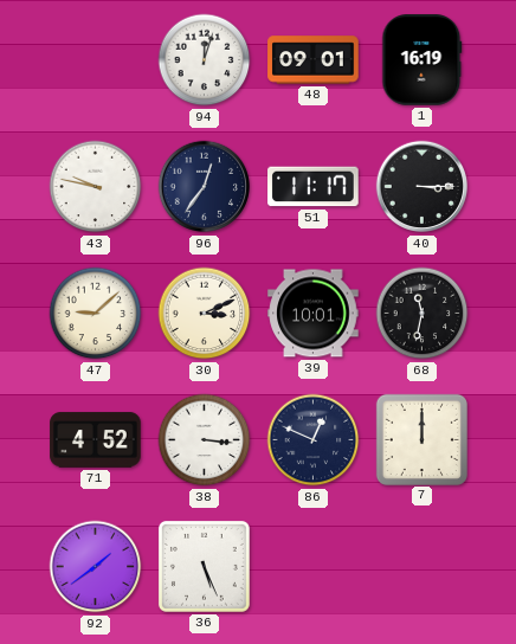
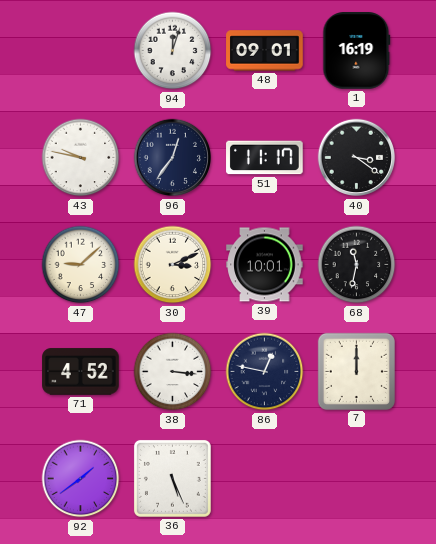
40: 3:15 -> 3:21
86: 12:49 -> 12:47
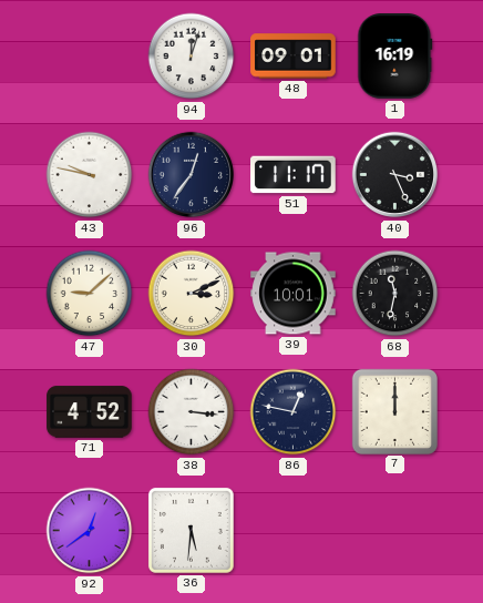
40: 3:21 -> 3:26
92: 1:39 -> 12:39
36: 5:26 -> 5:31
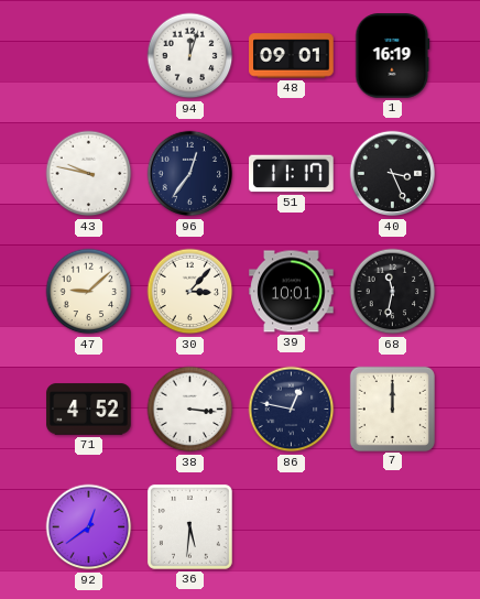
30: 3:11 -> 3:07
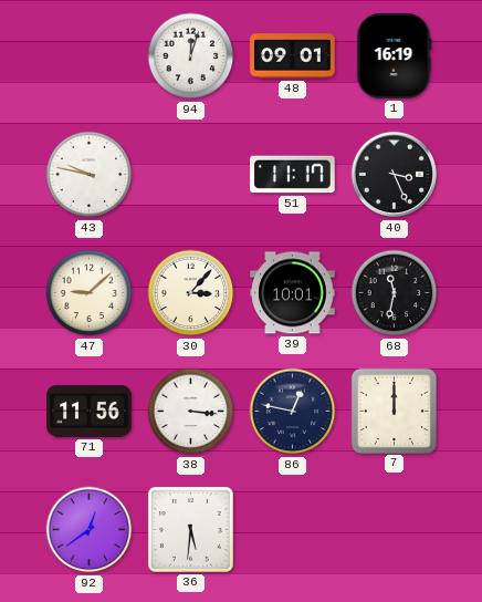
96: 12:36 -> none
71: 4:52 -> 11:56
